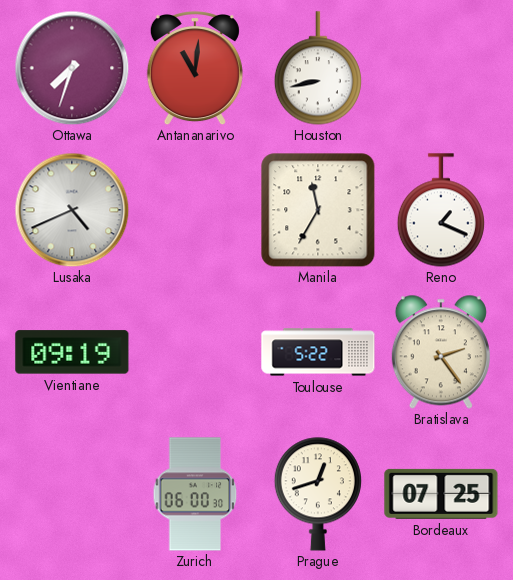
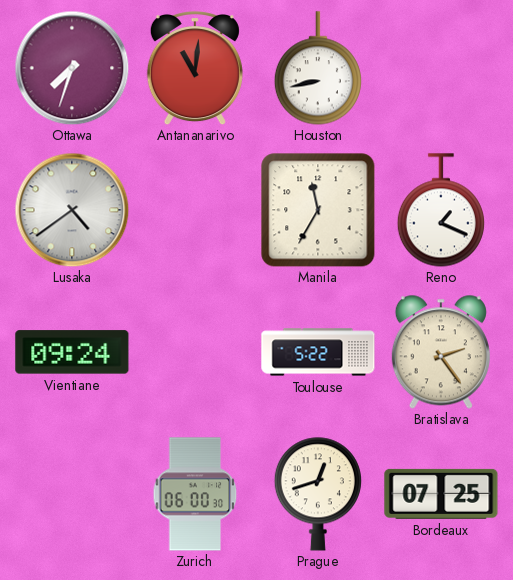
Lusaka: 4:41 -> 4:39
Vientiane: 09:19 -> 09:24
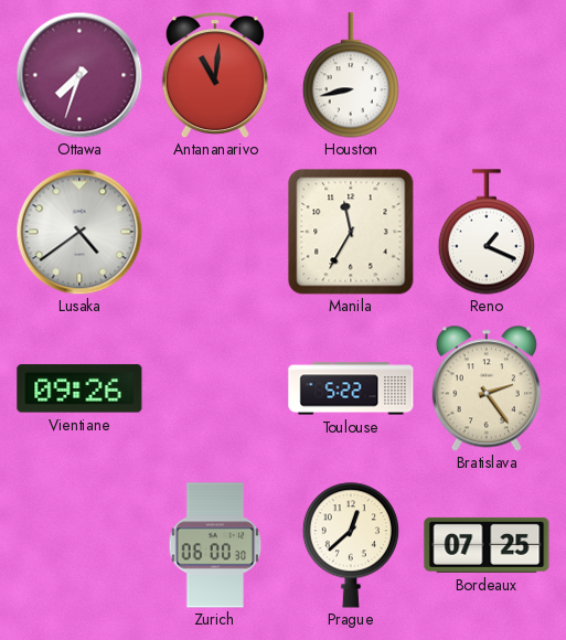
Vientiane: 09:24 -> 09:26
Prague: 12:42 -> 12:38
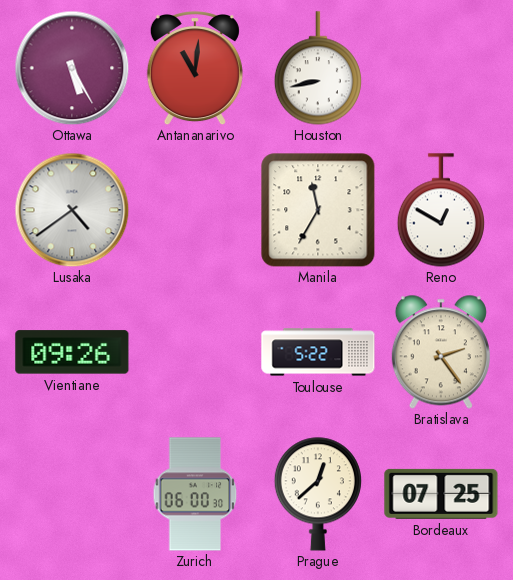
Ottawa: 7:33 -> 5:25
Reno: 1:19 -> 12:50
